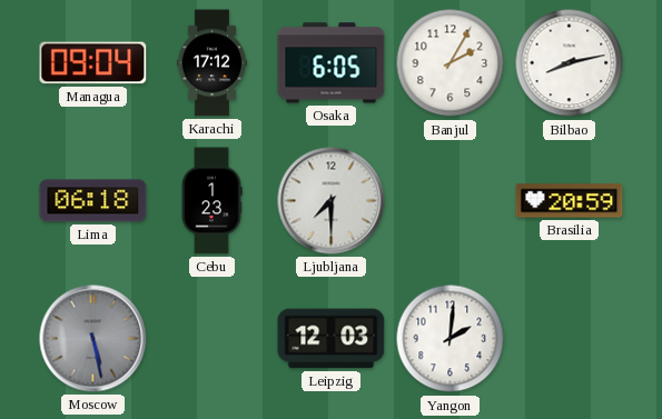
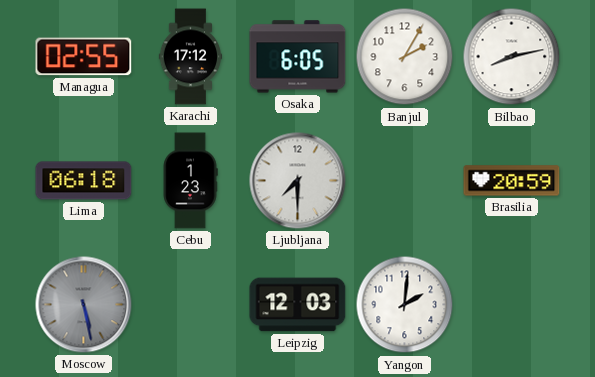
Managua: 09:04 -> 02:55
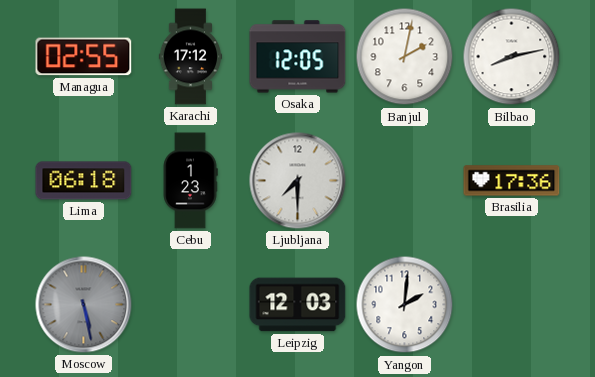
Osaka: 6:05 -> 12:05
Banjul: 2:05 -> 2:02
Brasilia: 20:59 -> 17:36
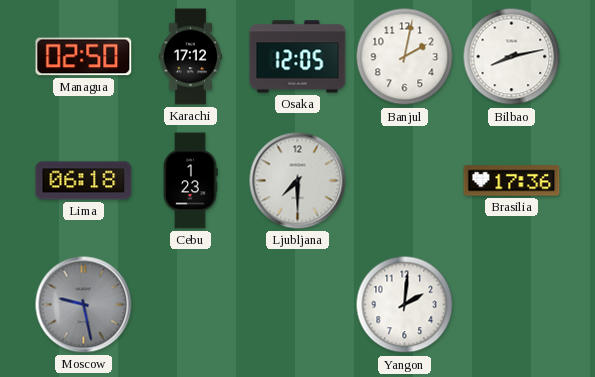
Managua: 02:55 -> 02:50
Moscow: 5:28 -> 9:28
Leipzig: 12:03 -> none
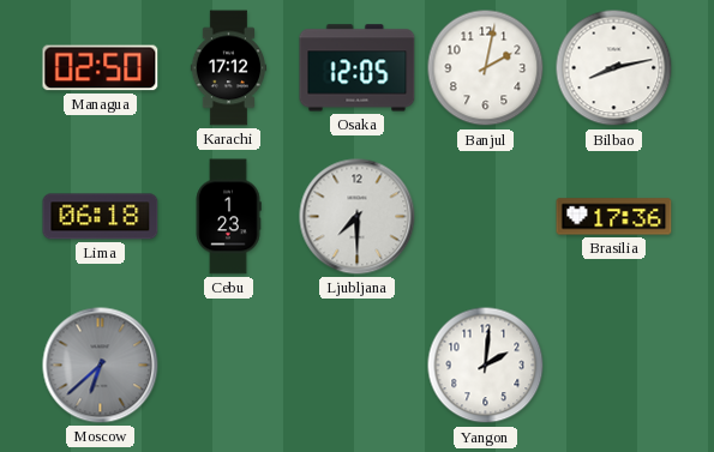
Moscow: 9:28 -> 6:38
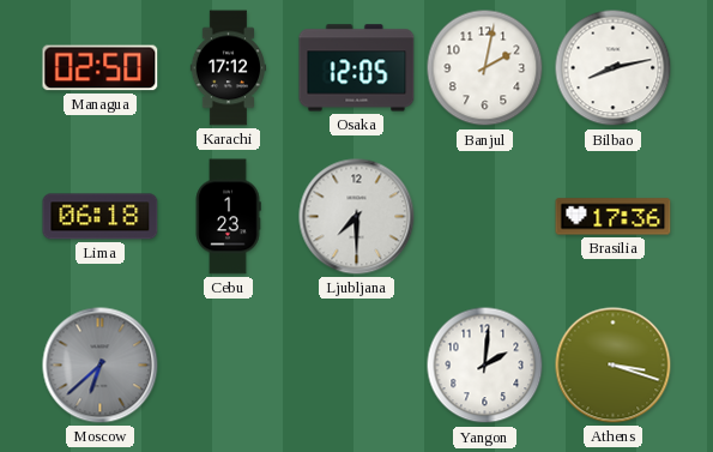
Athens: none -> 3:18
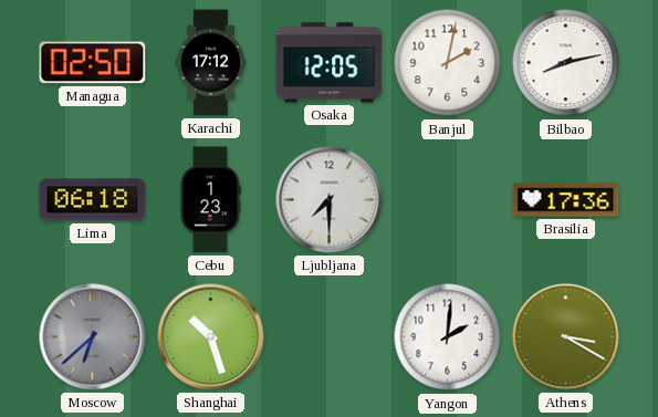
Shanghai: none -> 10:27
Athens: 3:18 -> 3:20
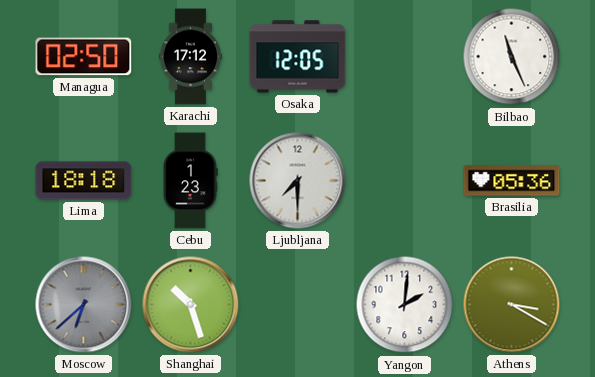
Banjul: 2:02 -> none
Bilbao: 8:13 -> 11:26
Lima: 06:18 -> 18:18
Brasilia: 17:36 -> 05:36
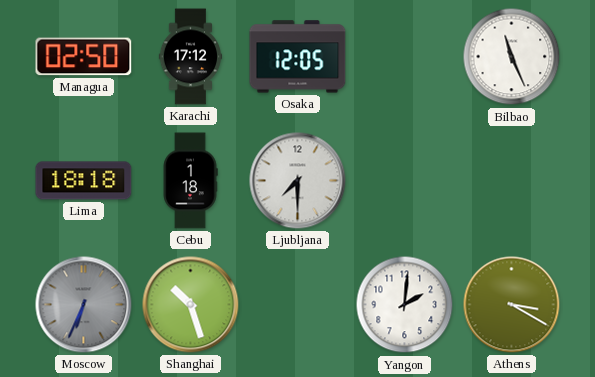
Cebu: 1:23 -> 1:18
Brasilia: 05:36 -> none
Moscow: 6:38 -> 6:34
